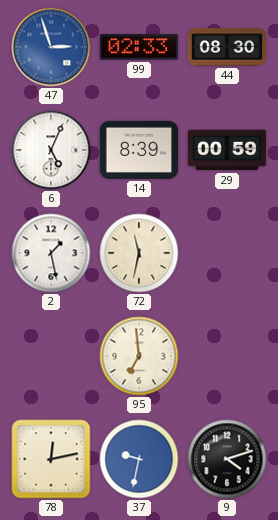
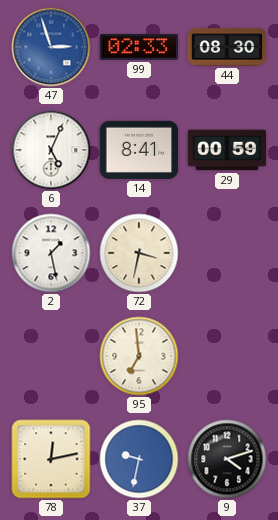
14: 8:39 -> 8:41
72: 11:32 -> 3:32
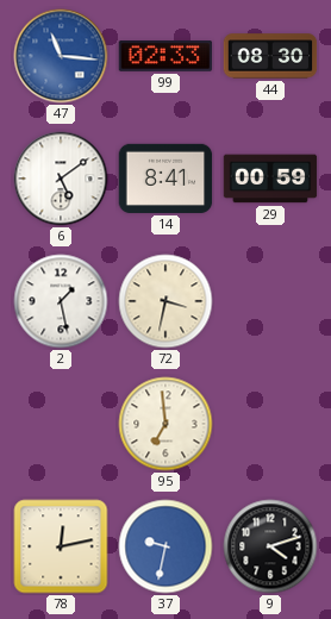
47: 2:57 -> 11:16
6: 5:04 -> 5:09
